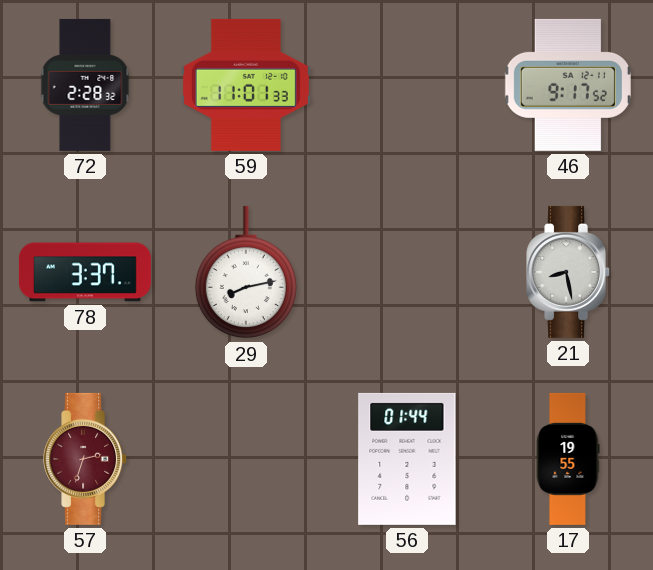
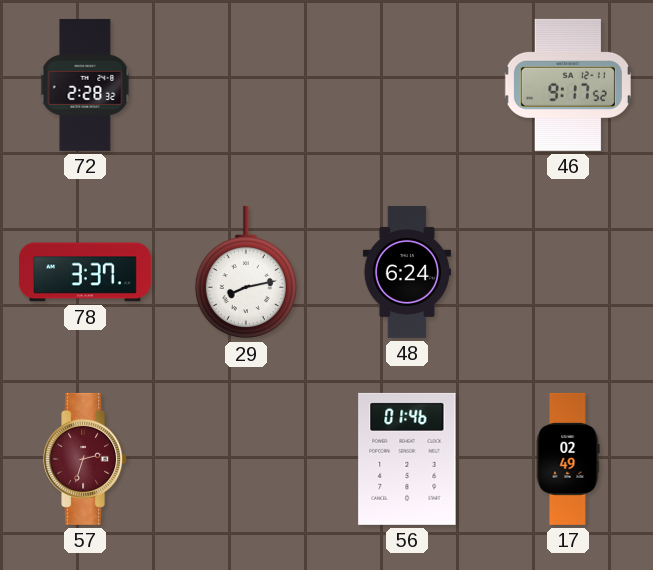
59: 11:01 -> none
48: none -> 6:24
21: 8:28 -> none
56: 01:44 -> 01:46
17: 19:55 -> 02:49
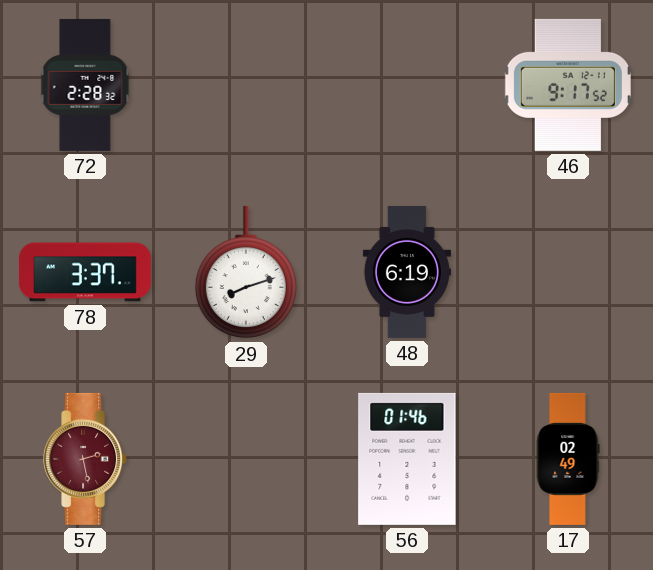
29: 8:13 -> 8:12
48: 6:24 -> 6:19
57: 2:33 -> 2:28
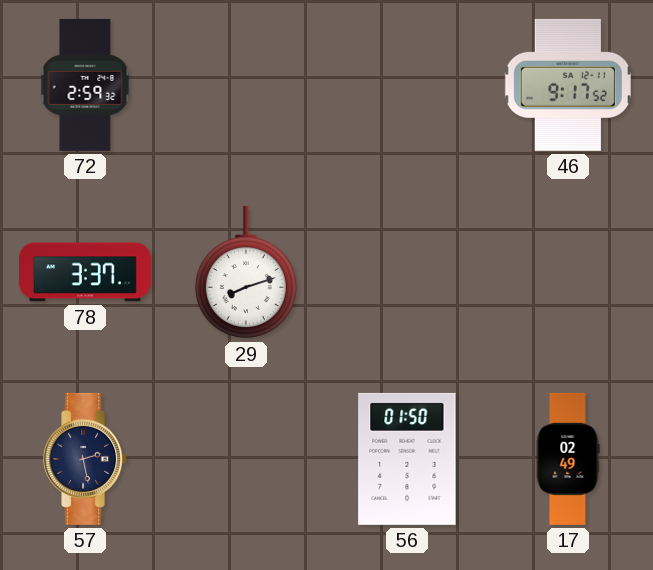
72: 2:28 -> 2:59
48: 6:19 -> none
57 dial: burgundy -> navy
56: 01:46 -> 01:50
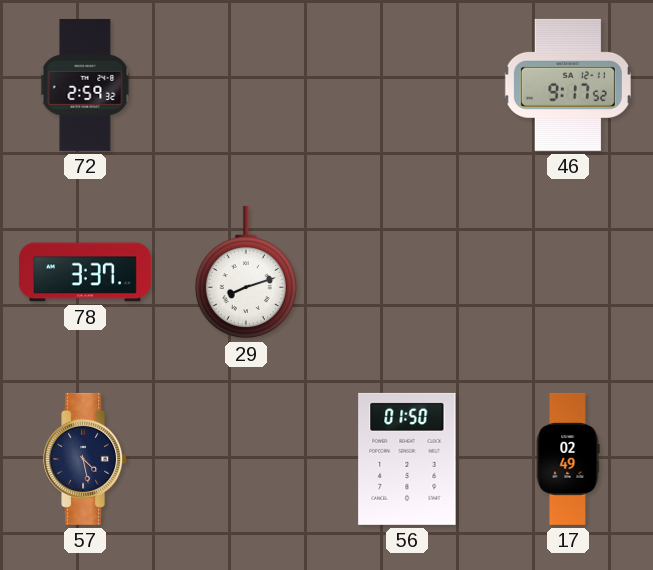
57: 2:28 -> 4:28
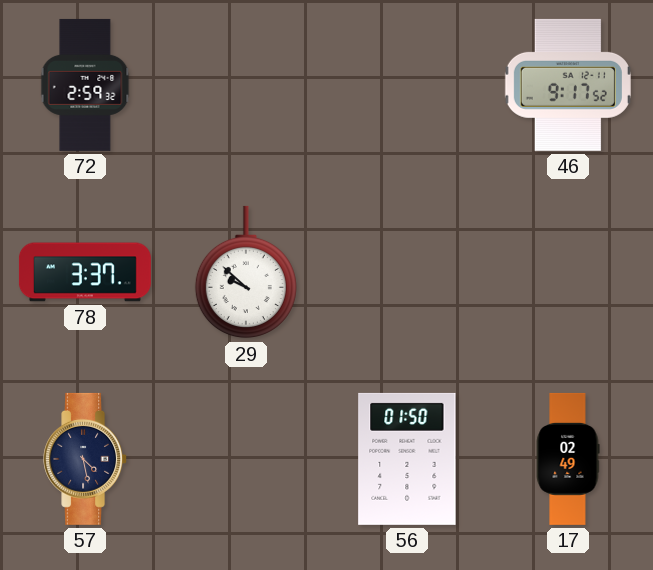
29: 8:12 -> 9:52
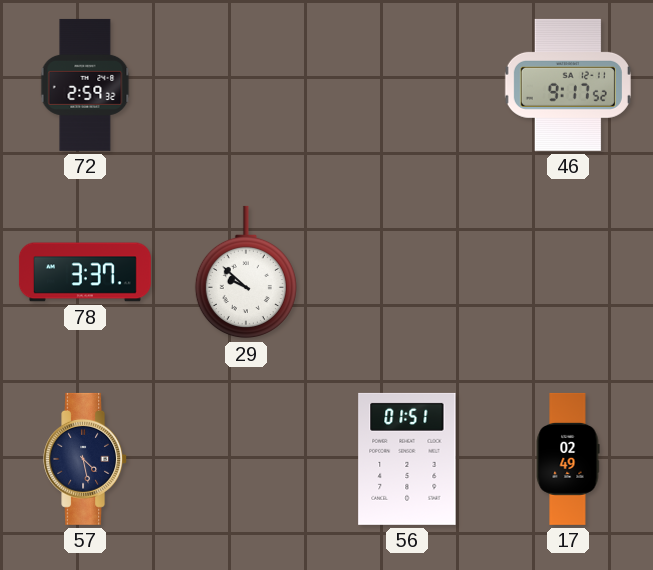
56: 01:50 -> 01:51
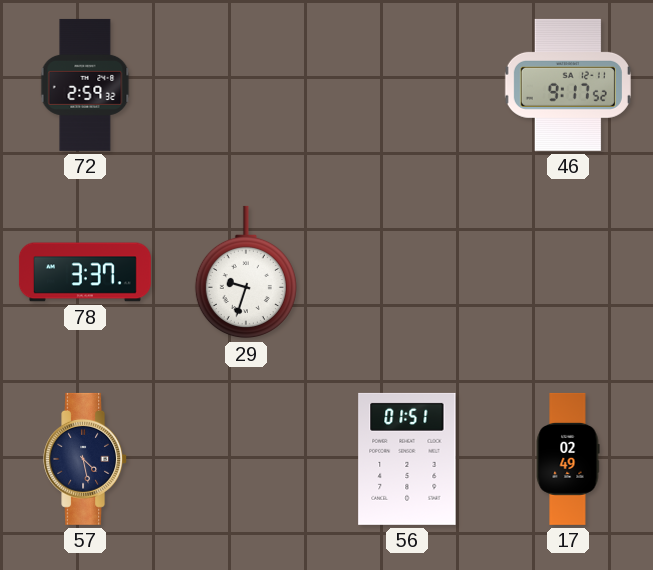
29: 9:52 -> 9:33
